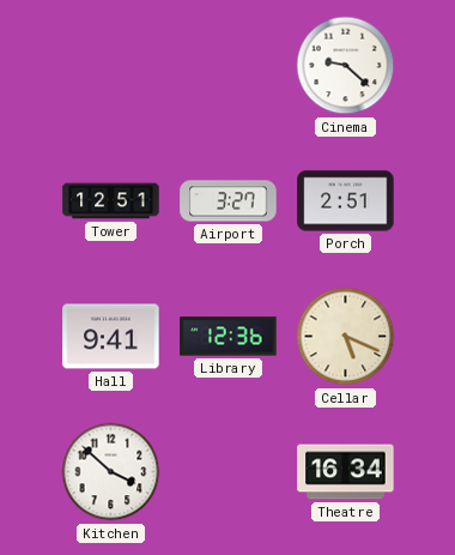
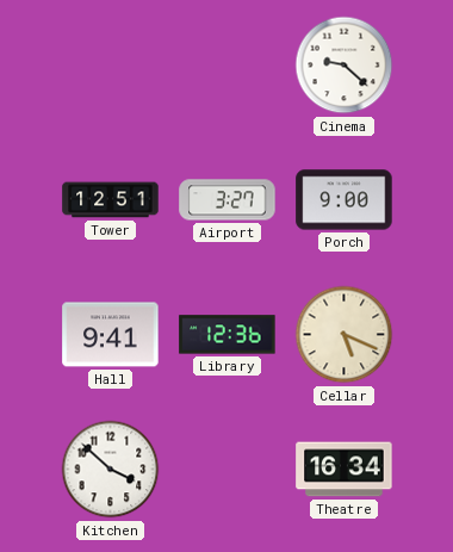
Porch: 2:51 -> 9:00
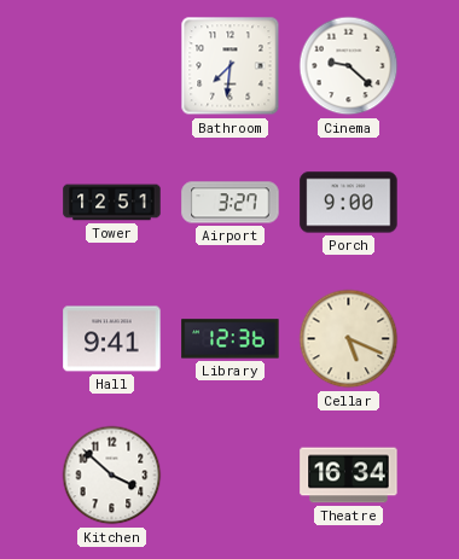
Bathroom: none -> 7:31
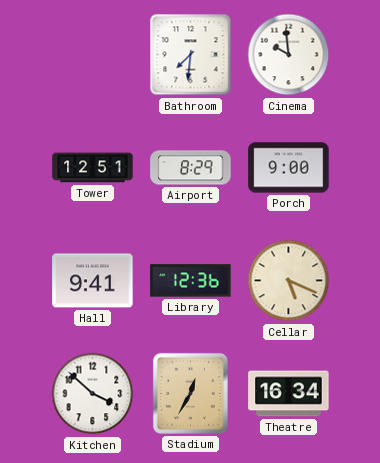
Cinema: 9:22 -> 9:59
Airport: 3:27 -> 8:29
Stadium: none -> 12:35
